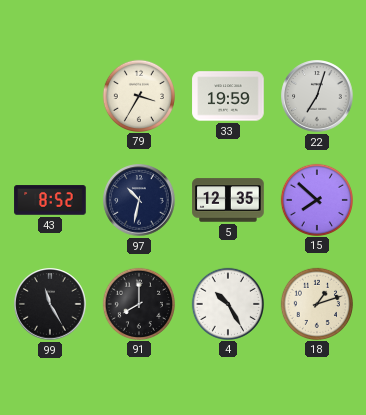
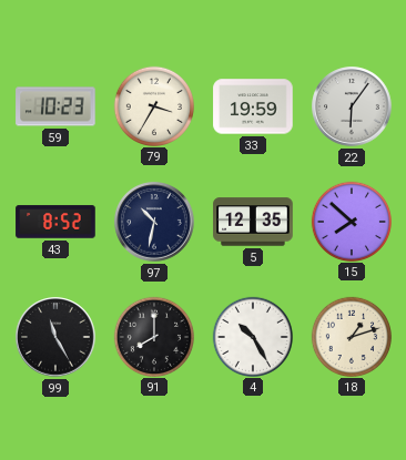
59: none -> 10:23
22: 7:03 -> 6:06
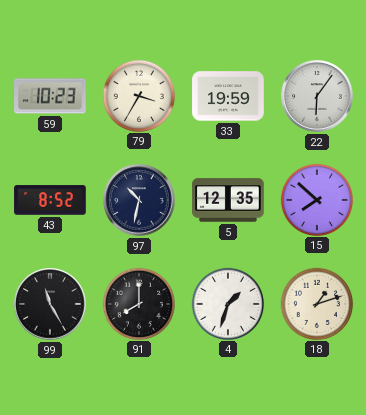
4: 10:25 -> 1:33
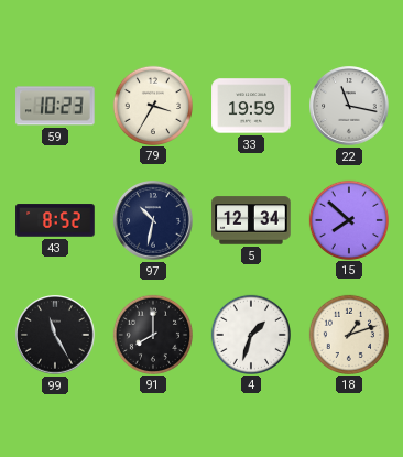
22: 6:06 -> 11:17
5: 12:35 -> 12:34
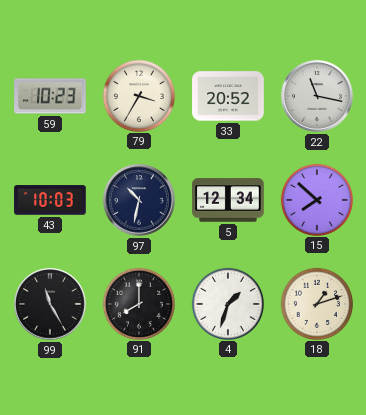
33: 19:59 -> 20:52
43: 8:52 -> 10:03
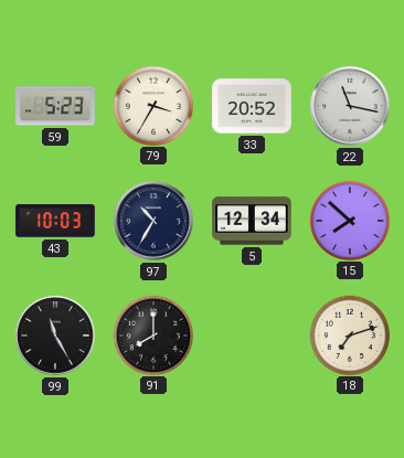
59: 10:23 -> 5:23
97: 10:32 -> 10:35
4: 1:33 -> none
18: 1:12 -> 7:12
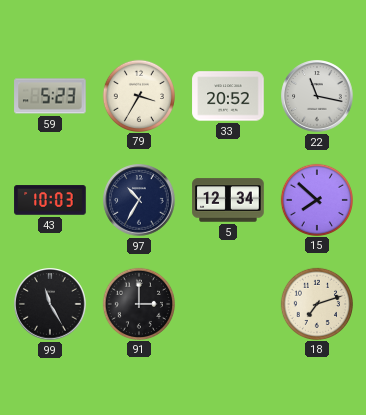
91: 8:00 -> 3:00
